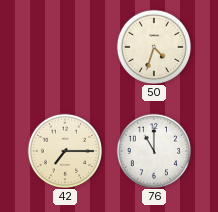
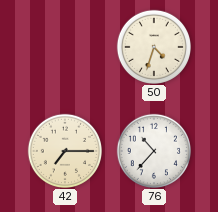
76: 11:00 -> 10:37
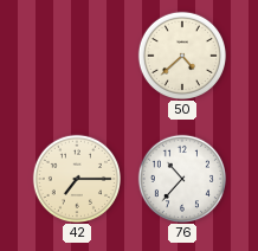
50: 4:33 -> 4:38
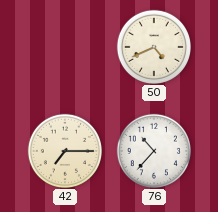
50: 4:38 -> 4:41
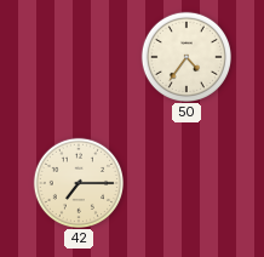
50: 4:41 -> 4:36
76: 10:37 -> none
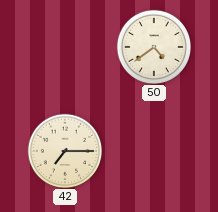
50: 4:36 -> 4:39
